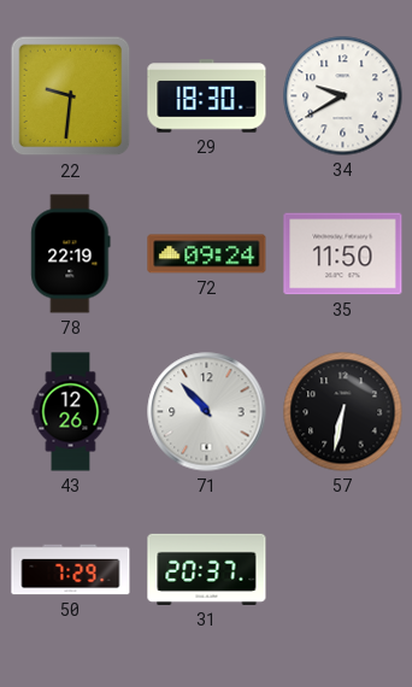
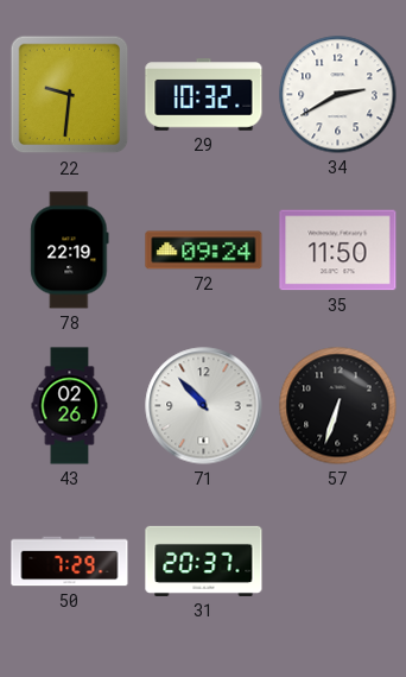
29: 18:30 -> 10:32
34: 9:40 -> 2:40
43: 12:26 -> 02:26
57: 6:32 -> 6:33
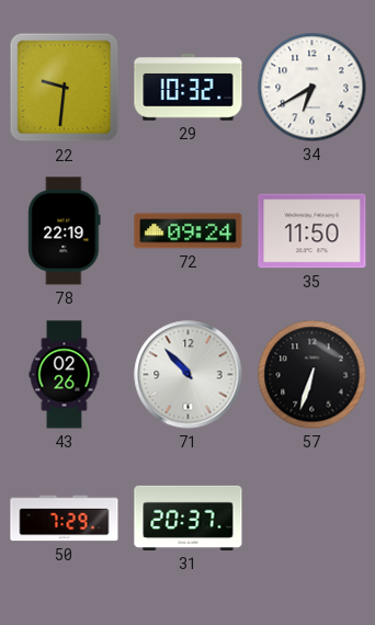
34: 2:40 -> 6:40
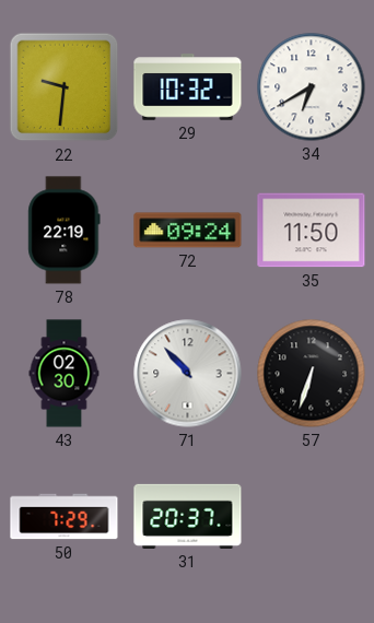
43: 02:26 -> 02:30
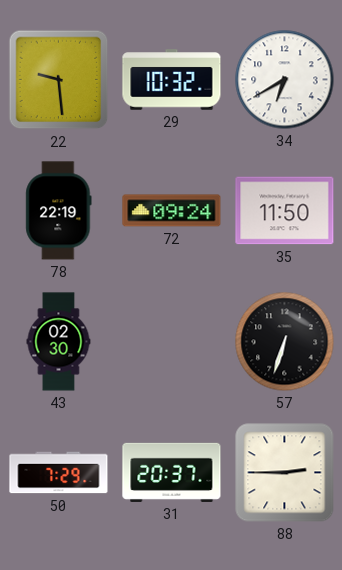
22: 9:31 -> 9:29
71: 10:53 -> none
88: none -> 2:45
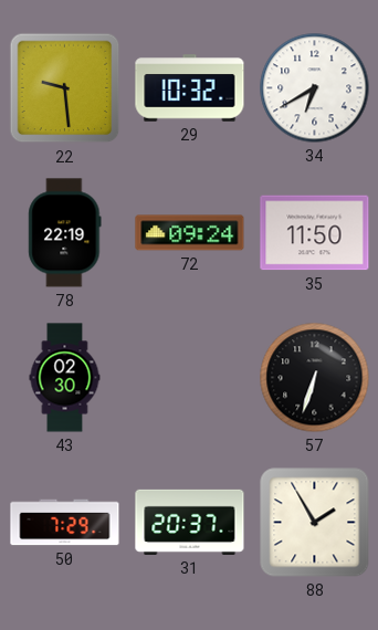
88: 2:45 -> 1:55
